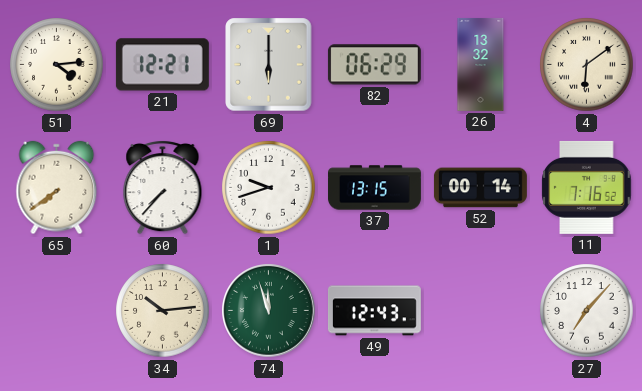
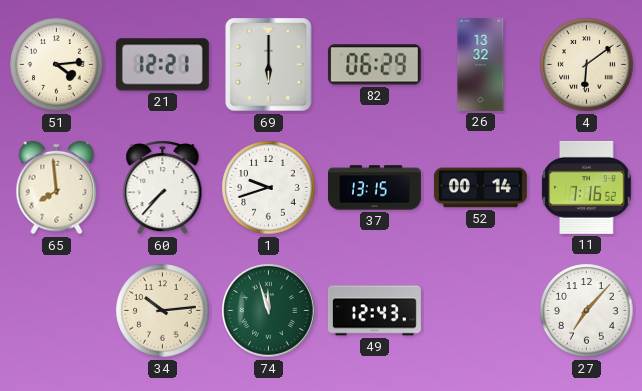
65: 7:39 -> 7:59
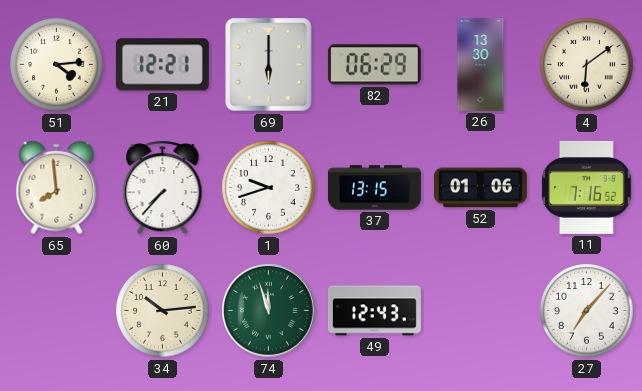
26: 13:32 -> 13:30
52: 00:14 -> 01:06
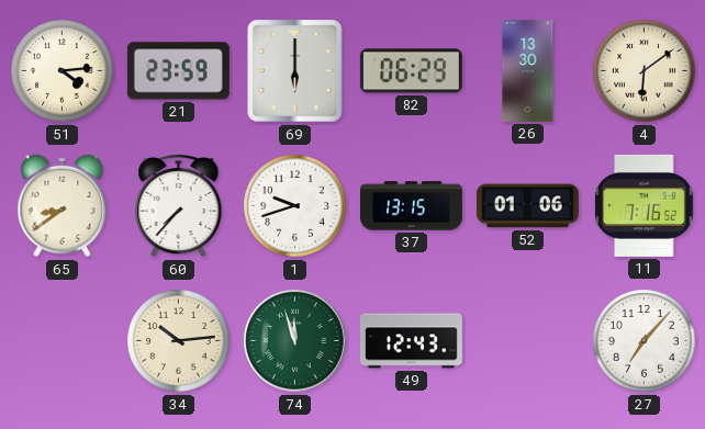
21: 12:21 -> 23:59
65: 7:59 -> 8:39
